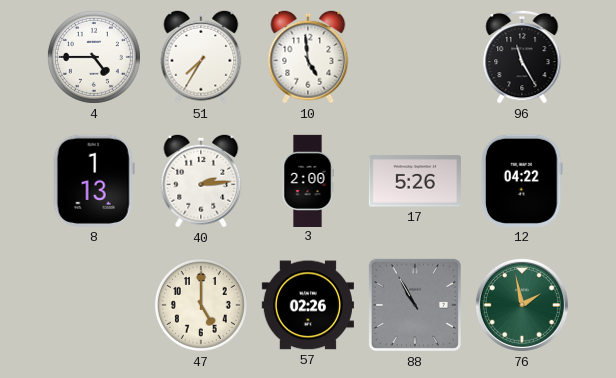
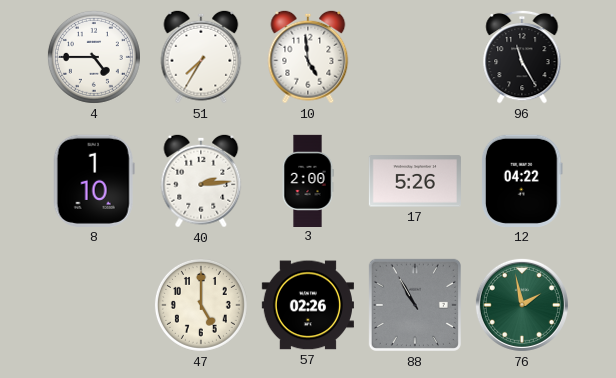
8: 1:13 -> 1:10
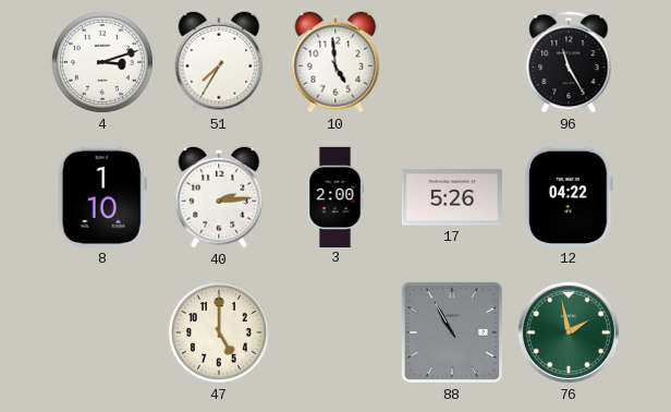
4: 4:45 -> 3:12
57: 02:26 -> none
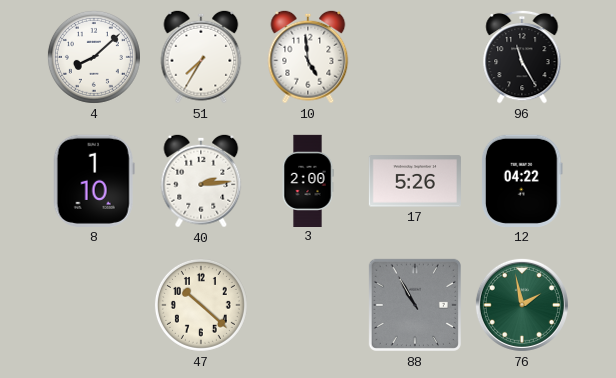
4: 3:12 -> 8:08
47: 5:00 -> 10:22
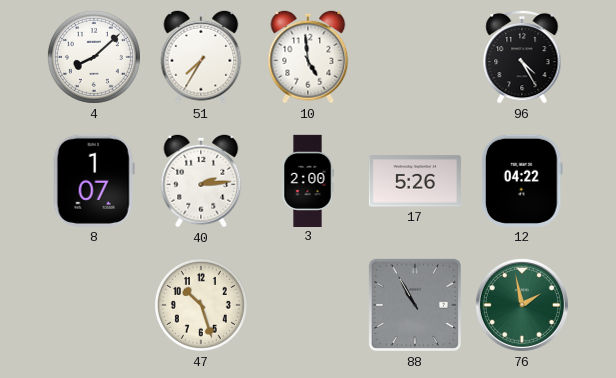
96: 11:25 -> 4:25
8: 1:10 -> 1:07
47: 10:22 -> 10:27
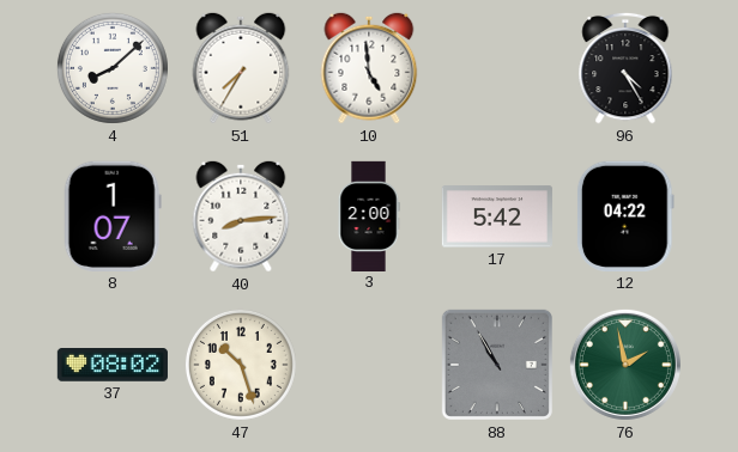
40: 2:14 -> 8:14
17: 5:26 -> 5:42
37: none -> 08:02
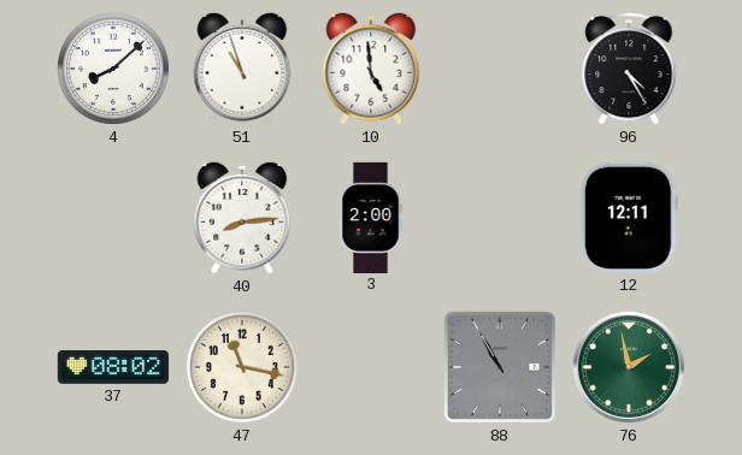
51: 7:35 -> 10:57
8: 1:07 -> none
17: 5:42 -> none
12: 04:22 -> 12:11
47: 10:27 -> 11:17
